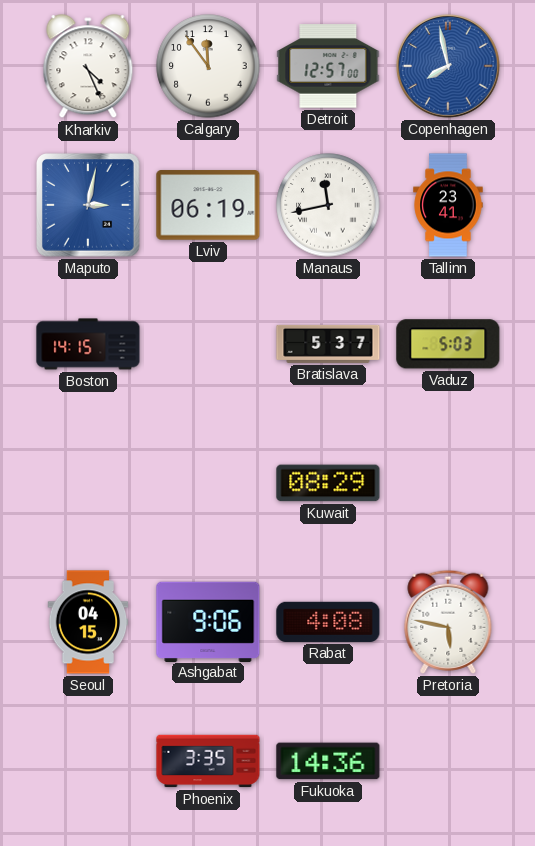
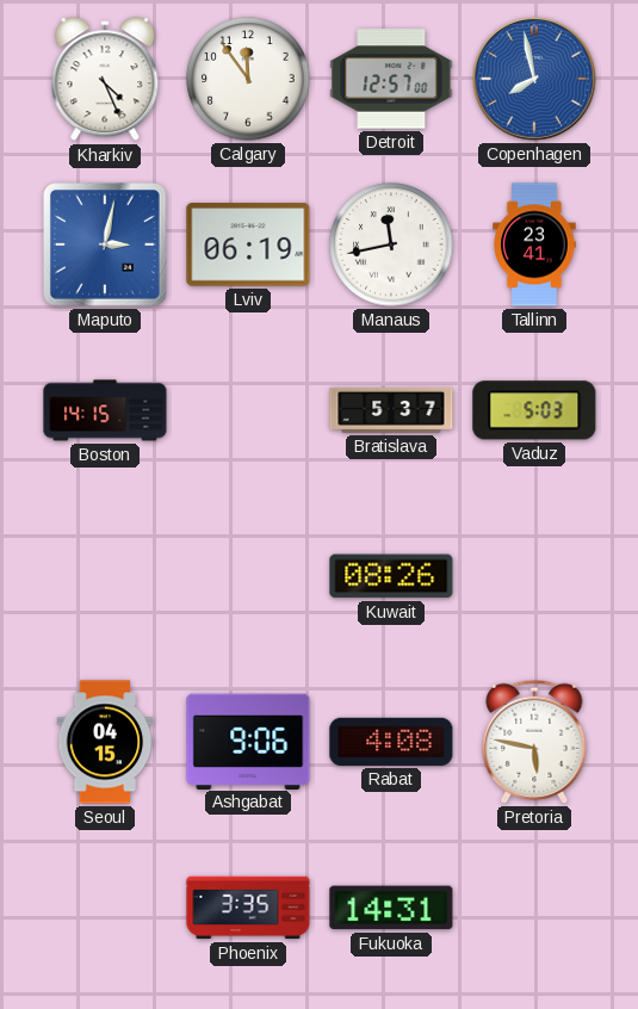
Kuwait: 08:29 -> 08:26
Fukuoka: 14:36 -> 14:31
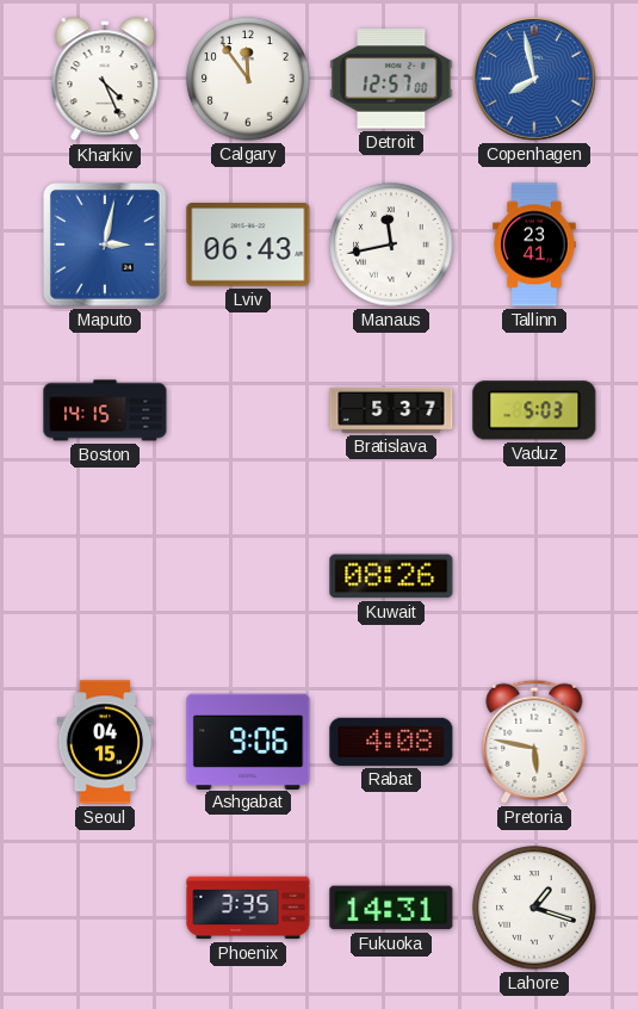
Lviv: 06:19 -> 06:43
Lahore: none -> 1:18
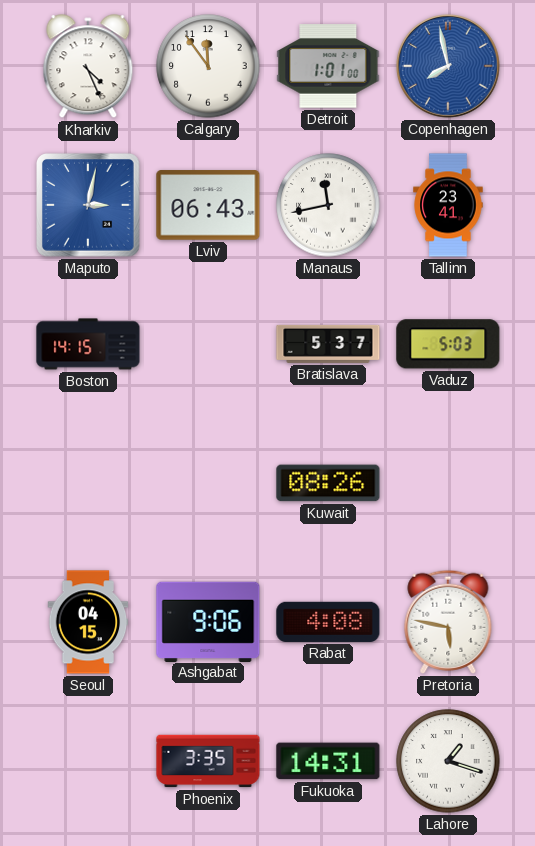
Detroit: 12:57 -> 1:01
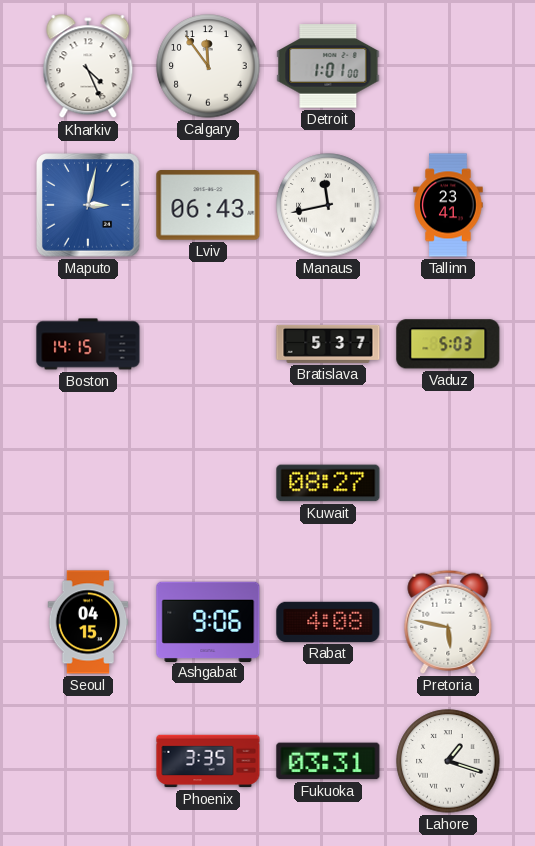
Copenhagen: 7:58 -> none
Kuwait: 08:26 -> 08:27
Fukuoka: 14:31 -> 03:31
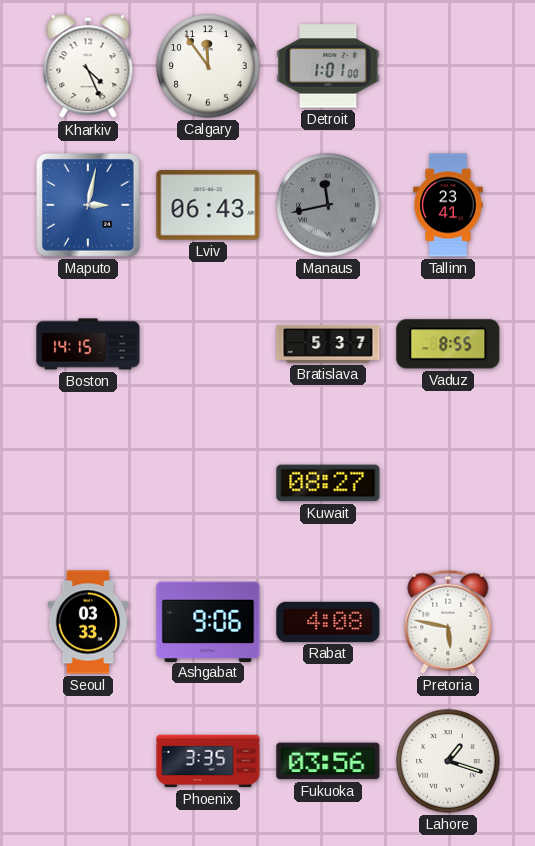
Manaus dial: white -> grey
Vaduz: 5:03 -> 8:55
Seoul: 04:15 -> 03:33
Fukuoka: 03:31 -> 03:56
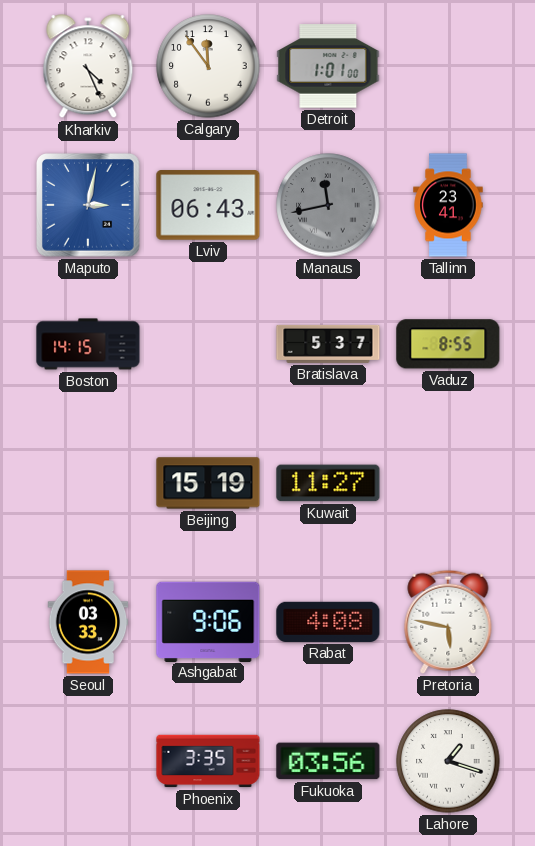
Beijing: none -> 15:19
Kuwait: 08:27 -> 11:27
